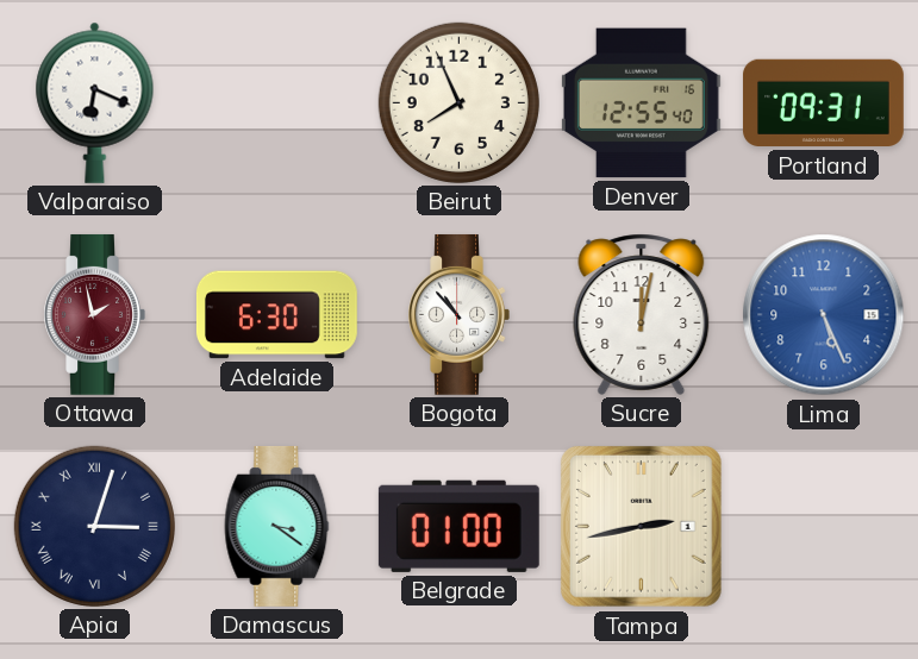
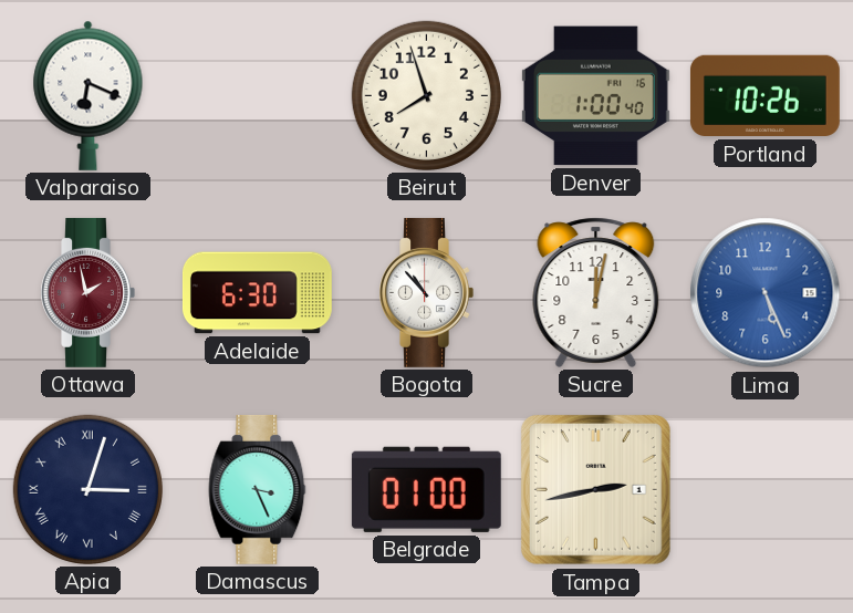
Beirut: 7:56 -> 7:57
Denver: 12:55 -> 1:00
Portland: 09:31 -> 10:26
Damascus: 3:21 -> 3:26
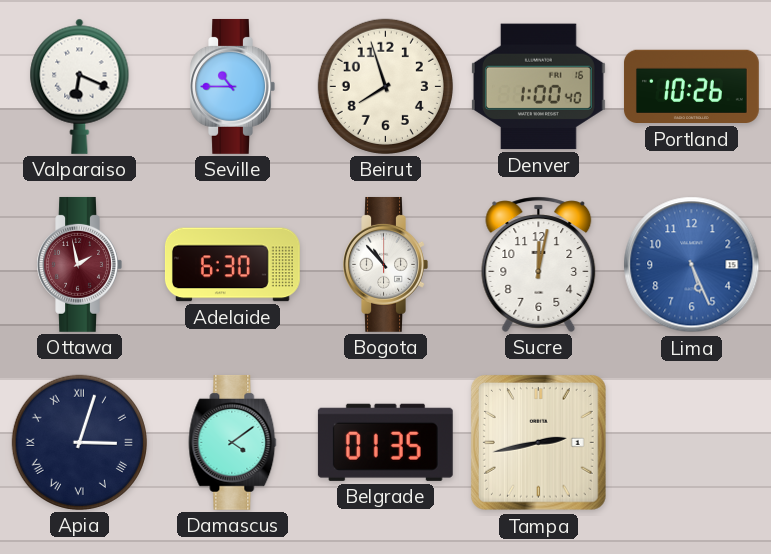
Seville: none -> 10:45
Damascus: 3:26 -> 4:09
Belgrade: 01:00 -> 01:35
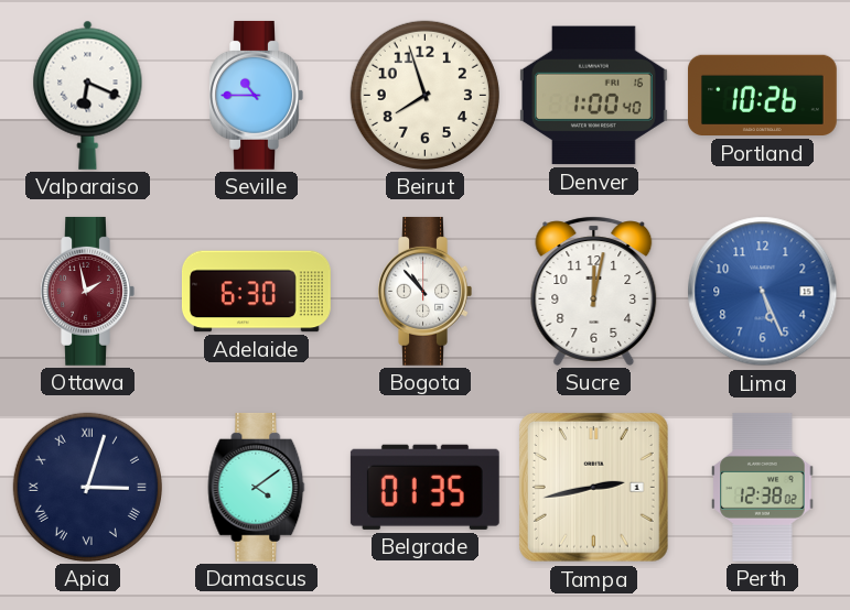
Perth: none -> 12:38
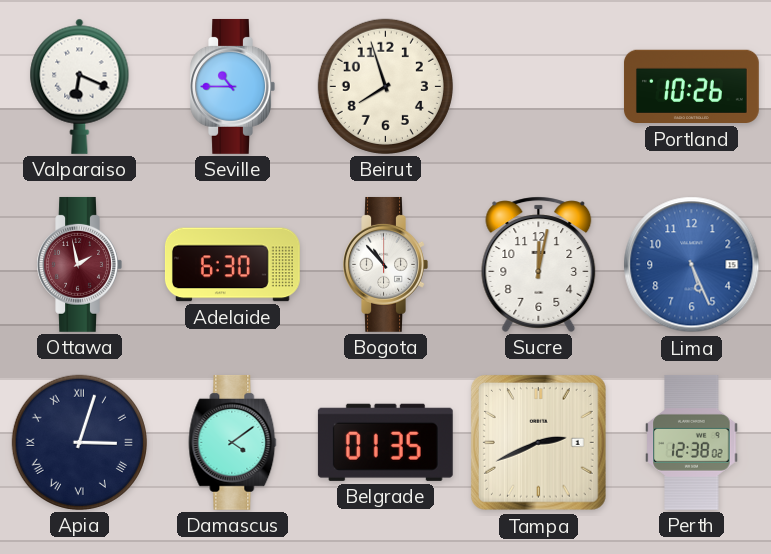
Denver: 1:00 -> none
Tampa: 2:43 -> 2:41
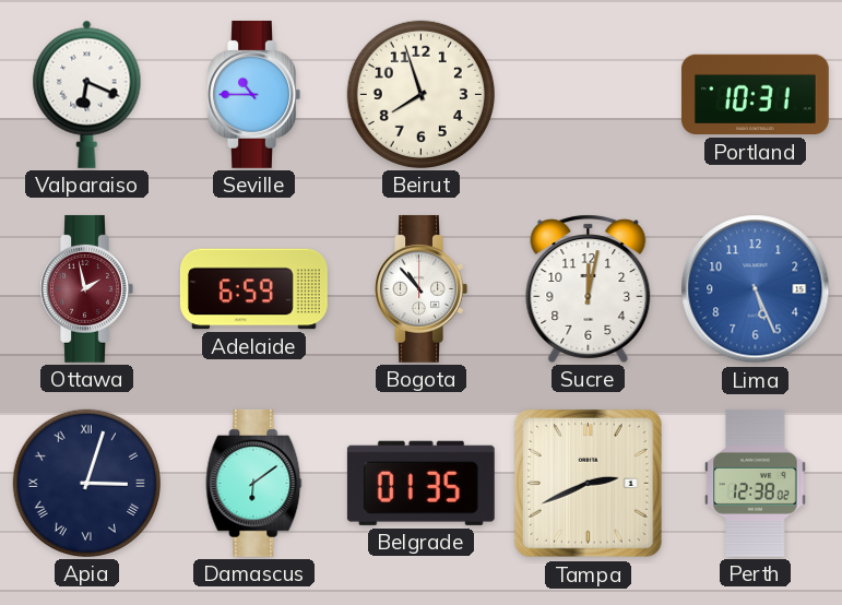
Portland: 10:26 -> 10:31
Adelaide: 6:30 -> 6:59
Damascus: 4:09 -> 6:09
